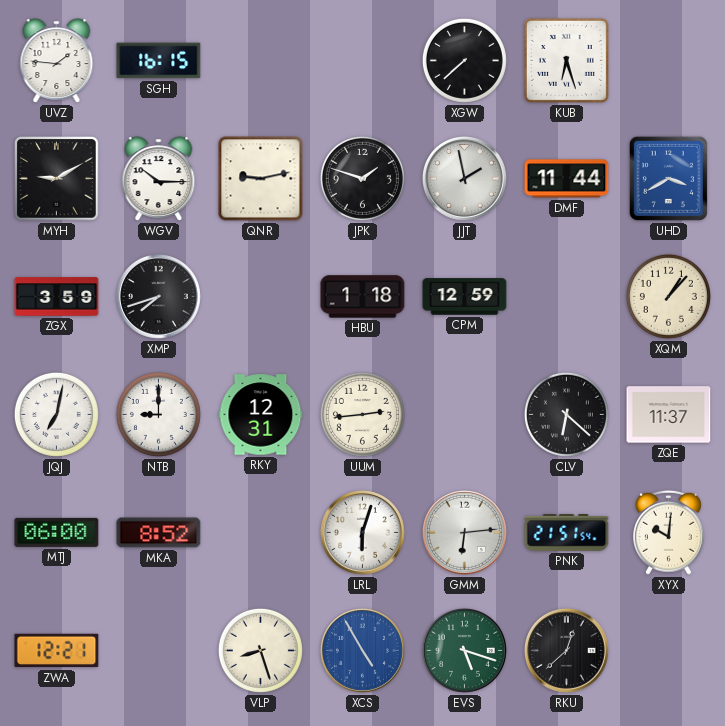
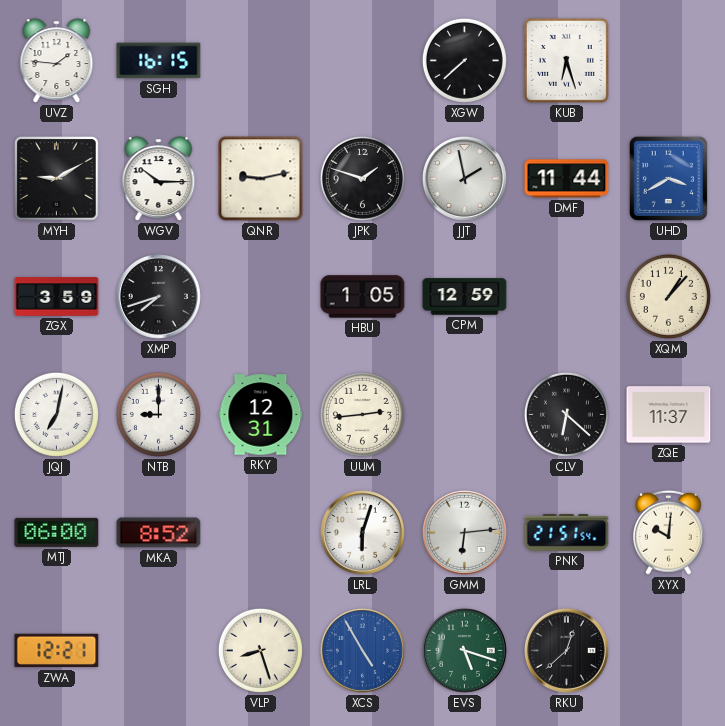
HBU: 1:18 -> 1:05
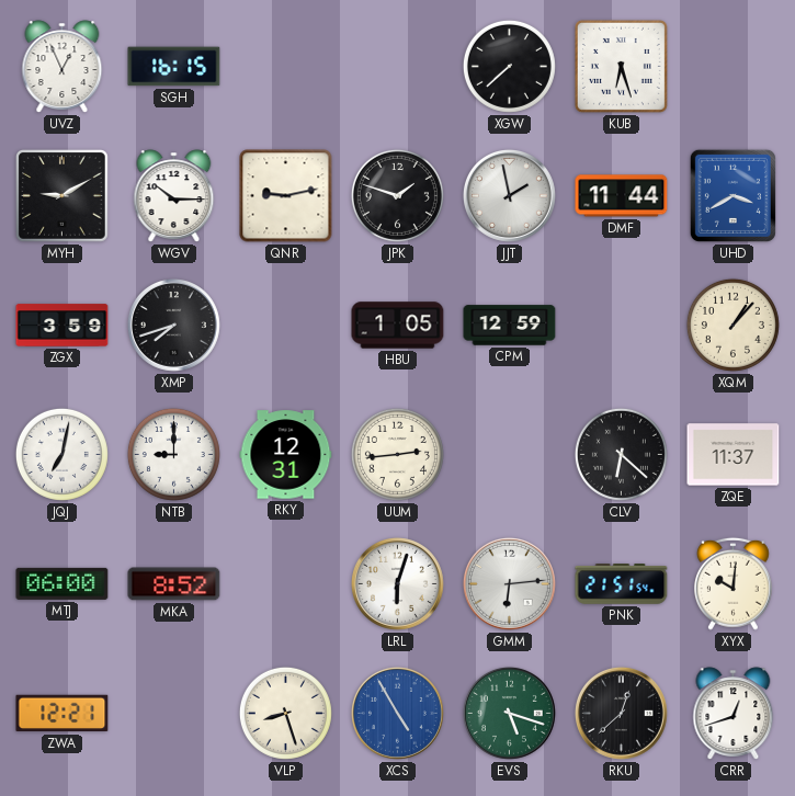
UVZ: 1:46 -> 12:56
CRR: none -> 12:42
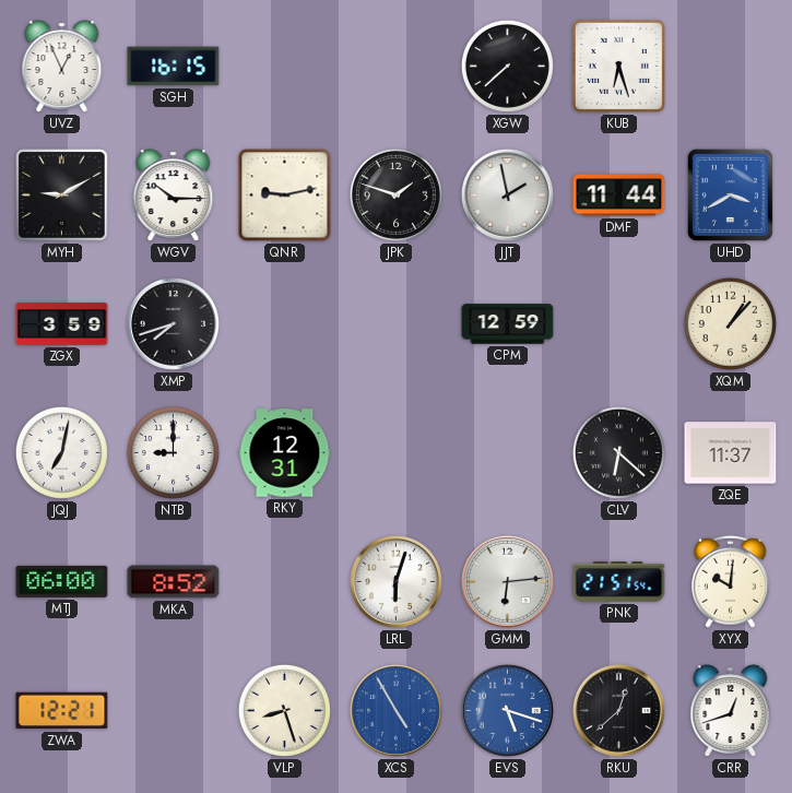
HBU: 1:05 -> none
UUM: 2:44 -> none
EVS dial: green -> blue
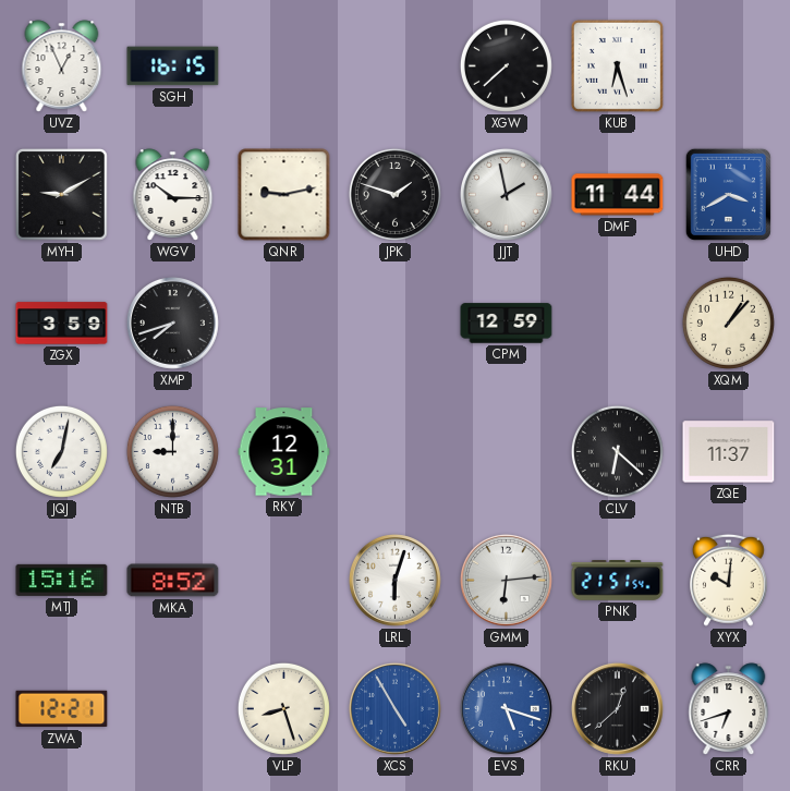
MTJ: 06:00 -> 15:16
CRR: 12:42 -> 6:42
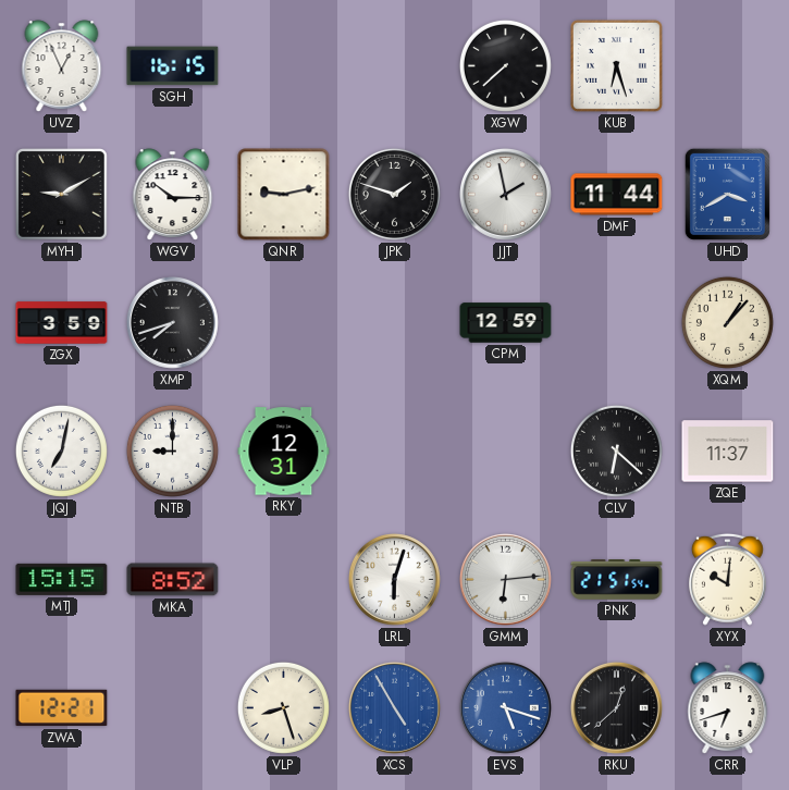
MTJ: 15:16 -> 15:15
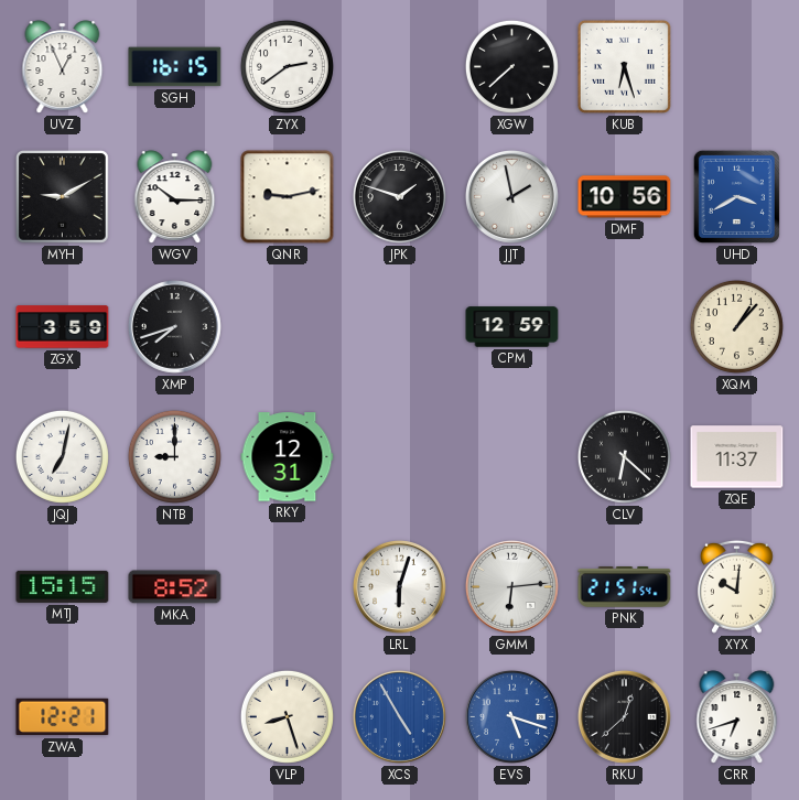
ZYX: none -> 2:39
DMF: 11:44 -> 10:56
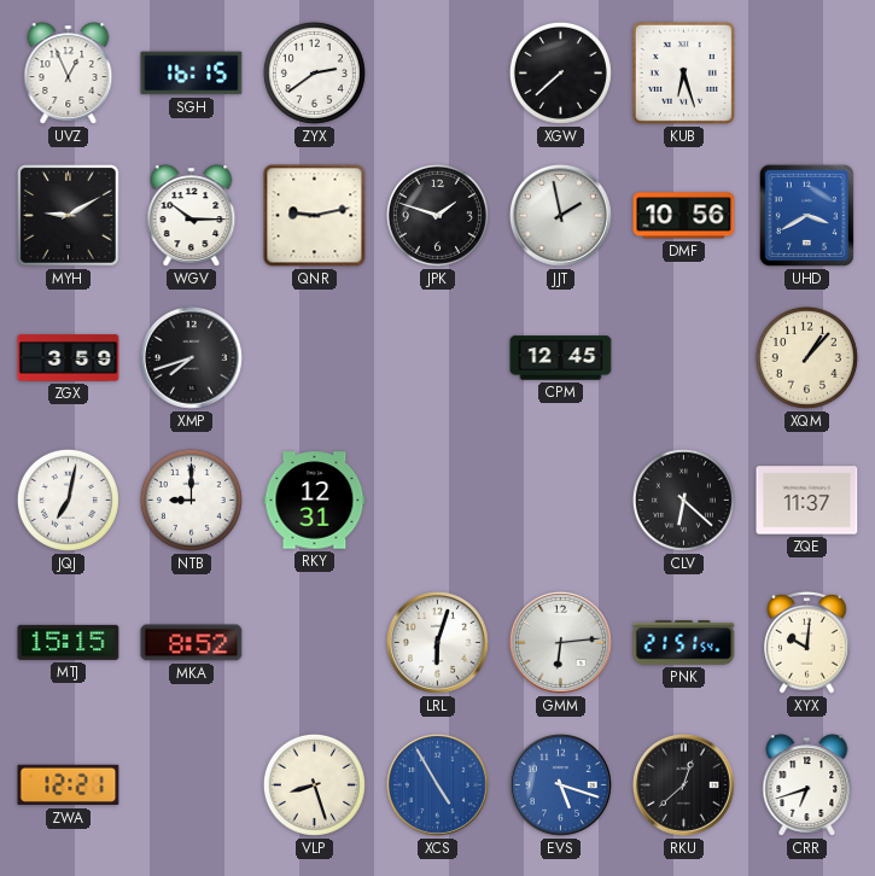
CPM: 12:59 -> 12:45
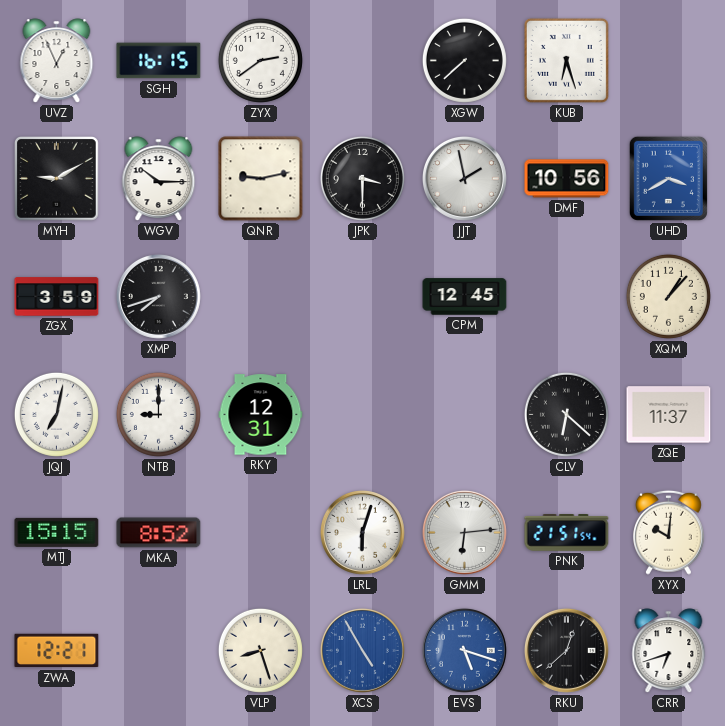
JPK: 1:48 -> 3:30
